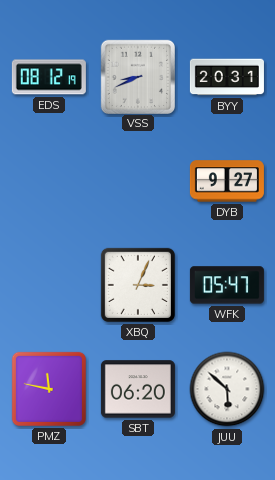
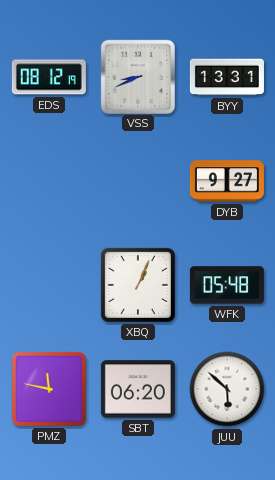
BYY: 20:31 -> 13:31
XBQ: 3:04 -> 1:04
WFK: 05:47 -> 05:48
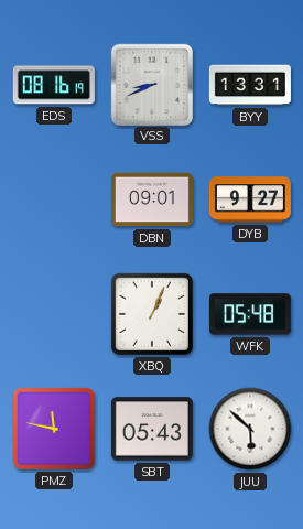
EDS: 08:12 -> 08:16
DBN: none -> 09:01
SBT: 06:20 -> 05:43
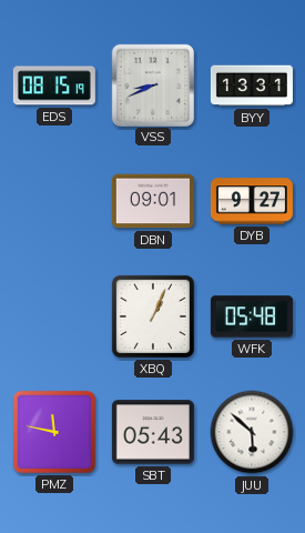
EDS: 08:16 -> 08:15
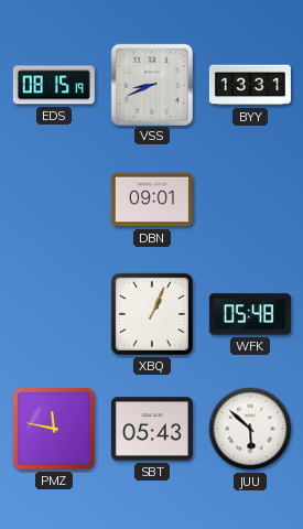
DYB: 9:27 -> none
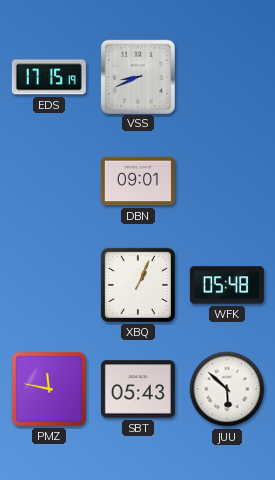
EDS: 08:15 -> 17:15
BYY: 13:31 -> none
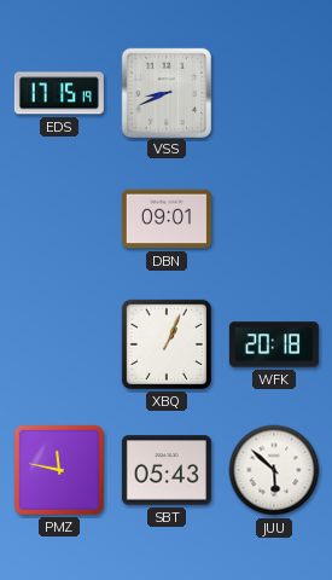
WFK: 05:48 -> 20:18
